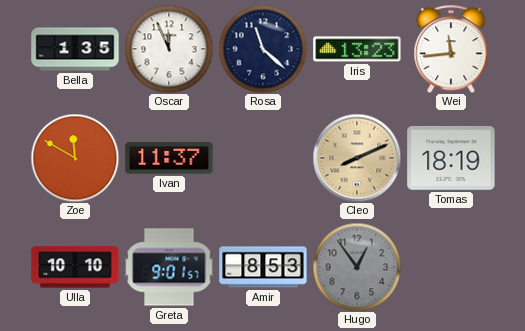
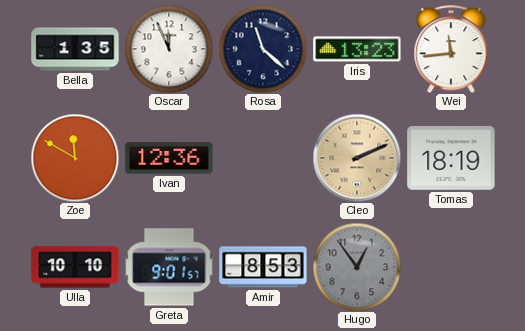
Ivan: 11:37 -> 12:36
Cleo: 8:11 -> 2:11
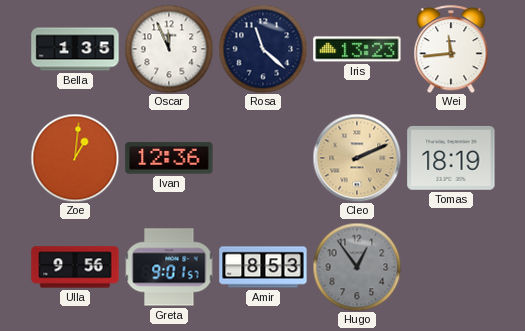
Zoe: 11:50 -> 1:01
Ulla: 10:10 -> 9:56
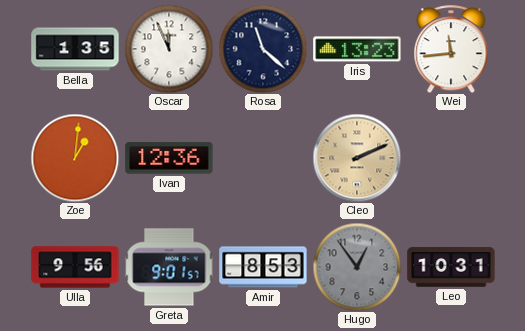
Tomas: 18:19 -> none
Leo: none -> 10:31
